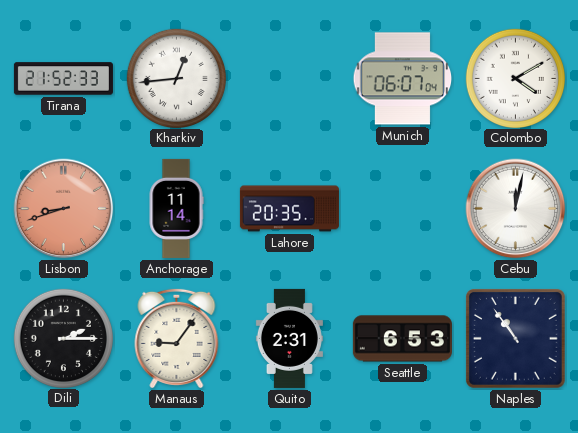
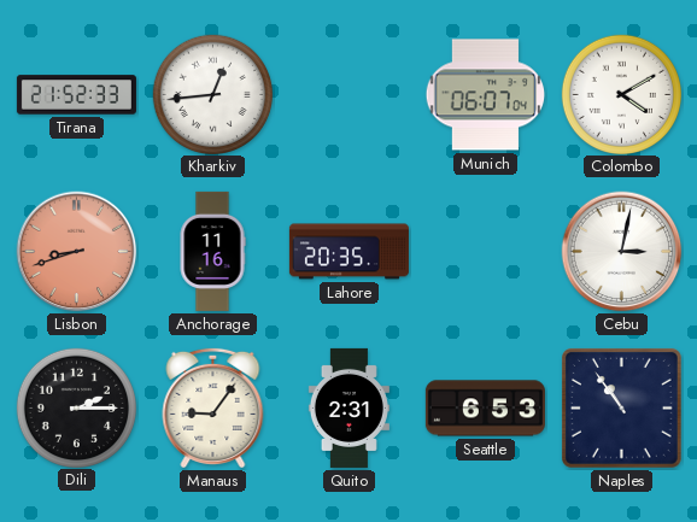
Anchorage: 11:14 -> 11:16
Cebu: 12:02 -> 3:02
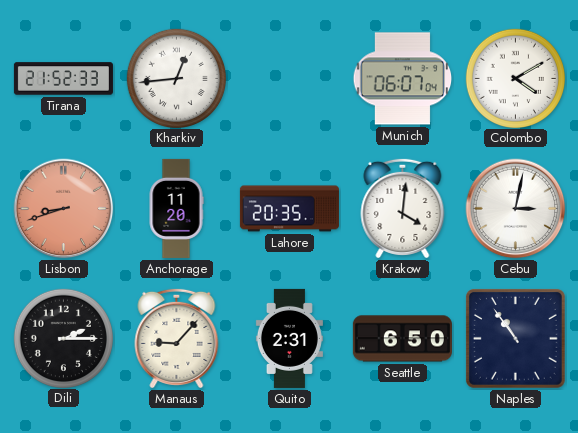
Anchorage: 11:16 -> 11:20
Krakow: none -> 4:01
Manaus: 9:06 -> 9:07
Seattle: 6:53 -> 6:50
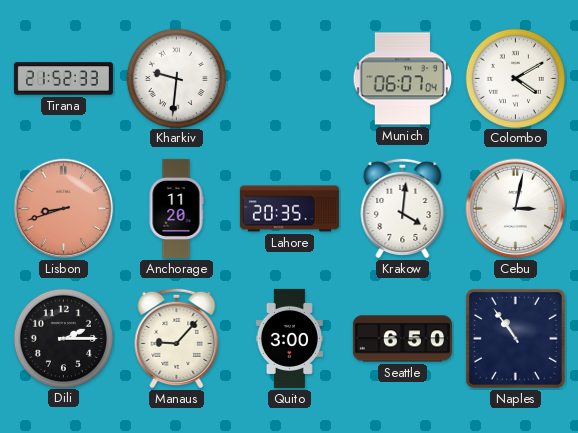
Kharkiv: 12:44 -> 9:31
Quito: 2:31 -> 3:00
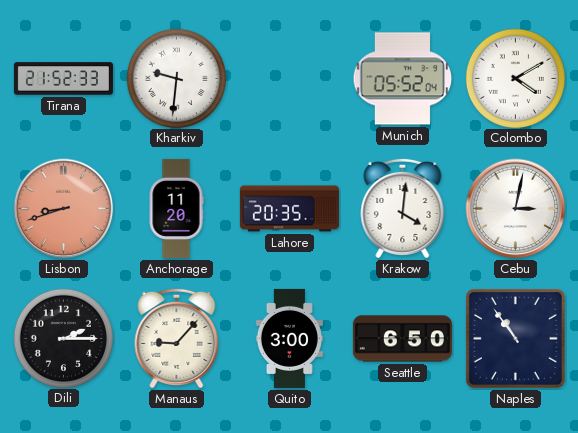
Munich: 06:07 -> 05:52
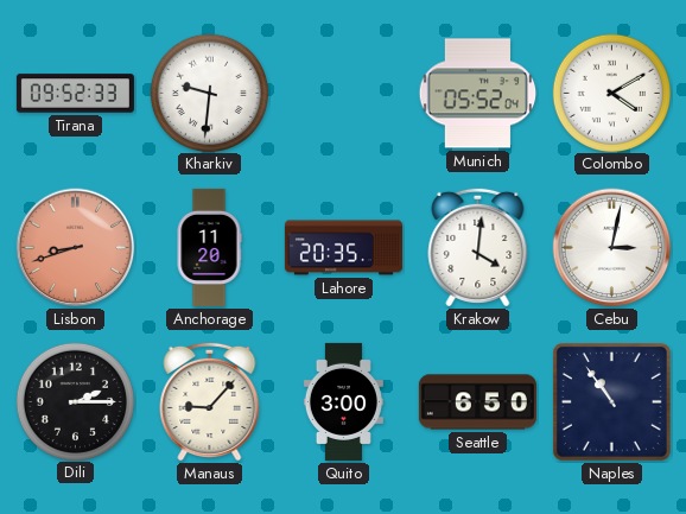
Tirana: 21:52 -> 09:52
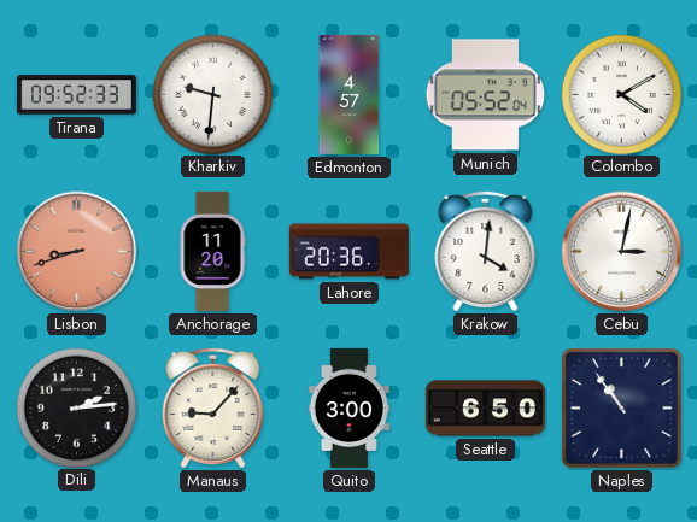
Edmonton: none -> 4:57
Lahore: 20:35 -> 20:36
Dili: 2:15 -> 2:14
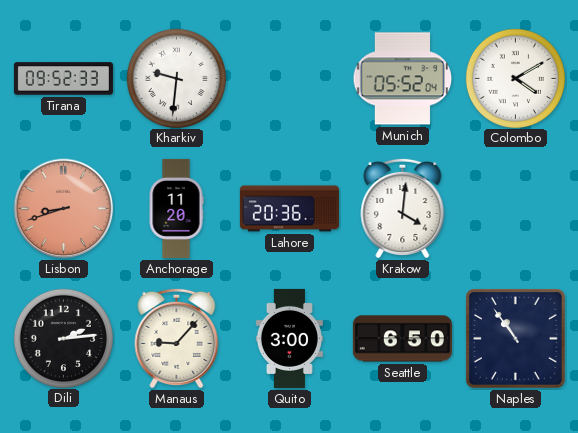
Edmonton: 4:57 -> none
Cebu: 3:02 -> none
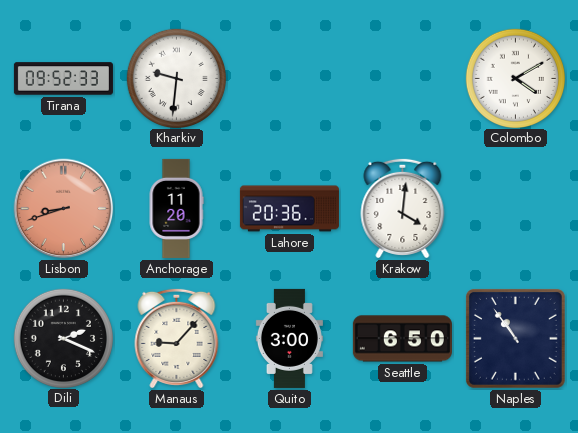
Munich: 05:52 -> none
Dili: 2:14 -> 2:19
